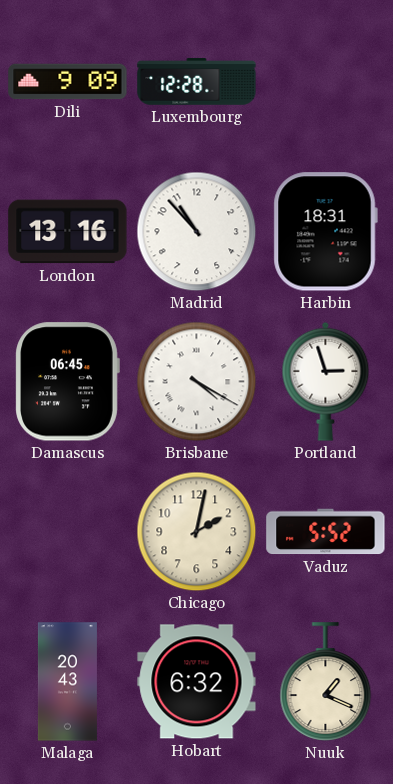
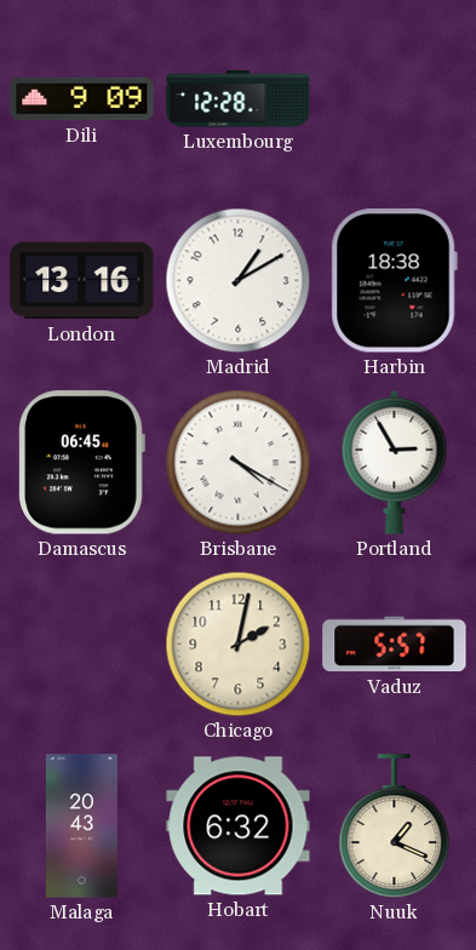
Madrid: 10:53 -> 1:10
Harbin: 18:31 -> 18:38
Portland: 2:57 -> 2:55
Vaduz: 5:52 -> 5:57
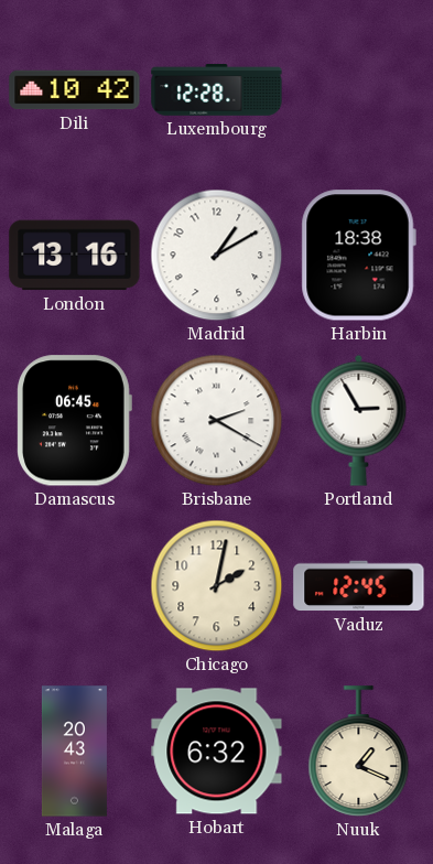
Dili: 9:09 -> 10:42
Brisbane: 4:20 -> 2:20
Vaduz: 5:57 -> 12:45
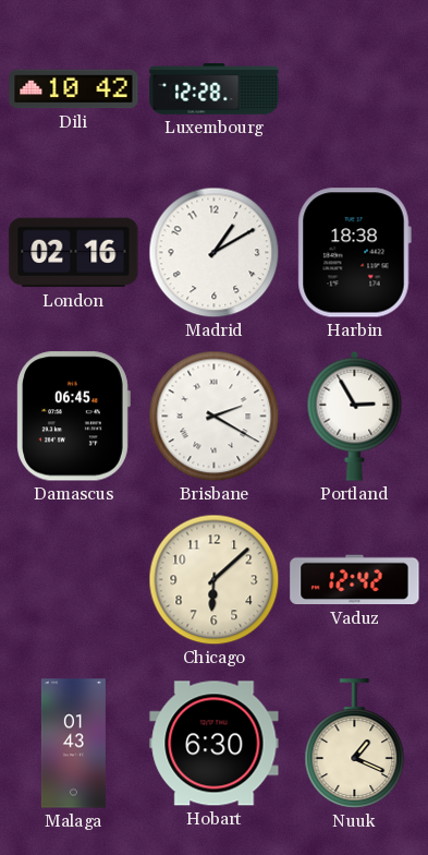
London: 13:16 -> 02:16
Chicago: 2:02 -> 6:08
Vaduz: 12:45 -> 12:42
Malaga: 20:43 -> 01:43
Hobart: 6:32 -> 6:30
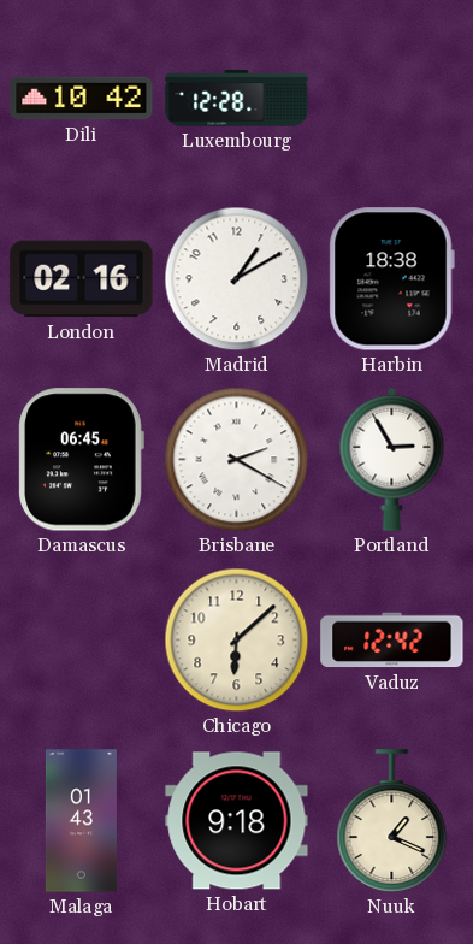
Hobart: 6:30 -> 9:18
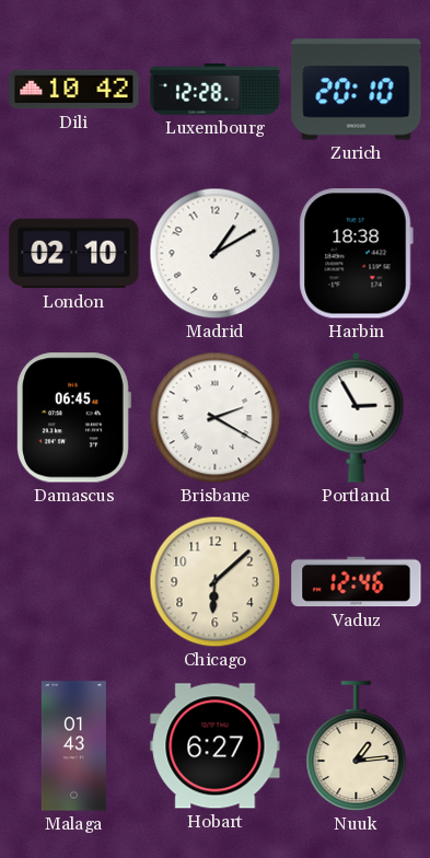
Zurich: none -> 20:10
London: 02:16 -> 02:10
Vaduz: 12:42 -> 12:46
Hobart: 9:18 -> 6:27
Nuuk: 1:19 -> 1:14
